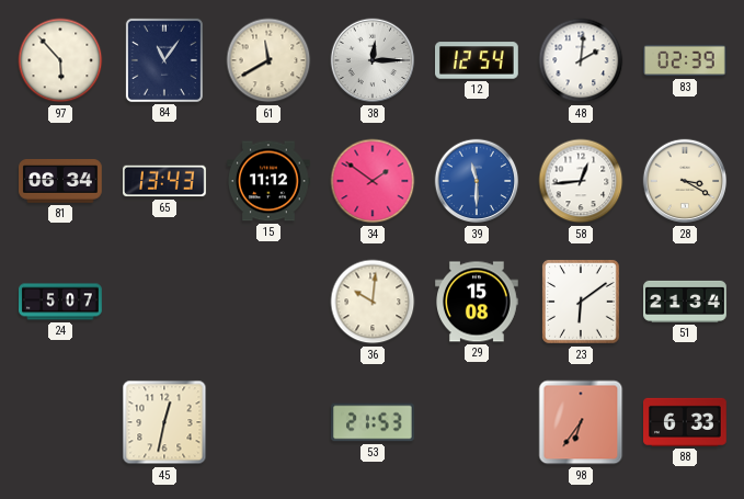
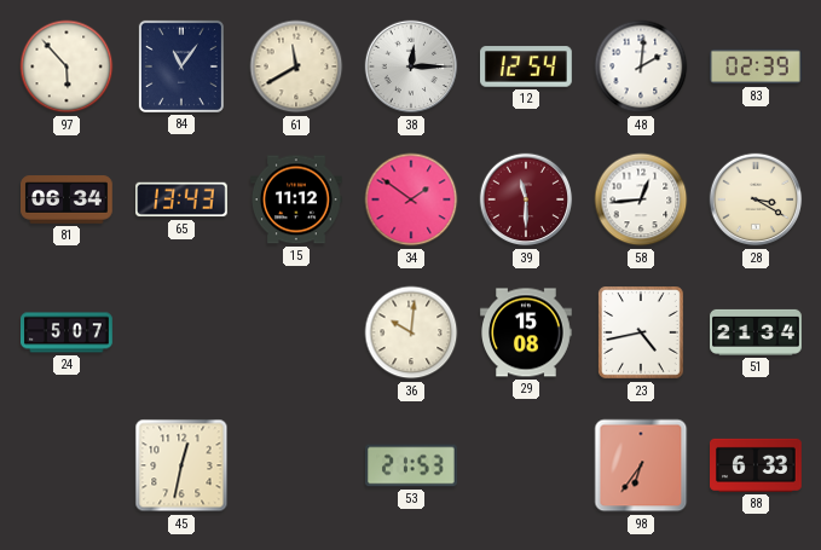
39 dial: blue -> burgundy
23: 6:09 -> 4:43
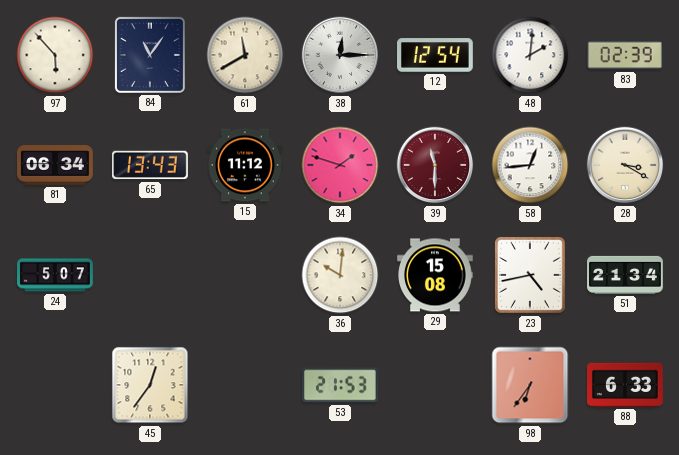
34: 1:51 -> 1:48
45: 12:32 -> 12:36
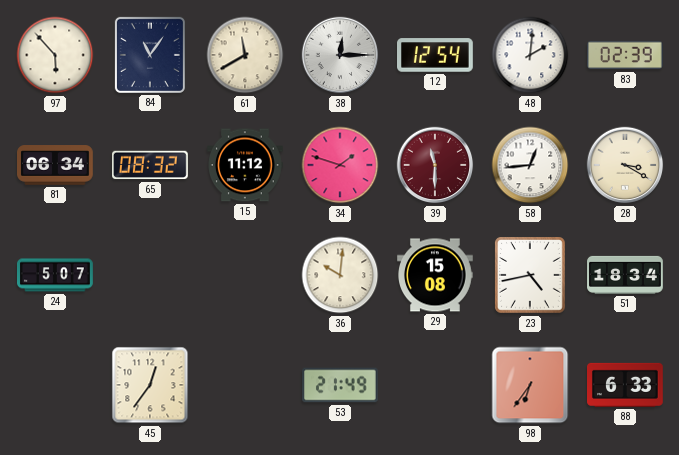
65: 13:43 -> 08:32
51: 21:34 -> 18:34
53: 21:53 -> 21:49
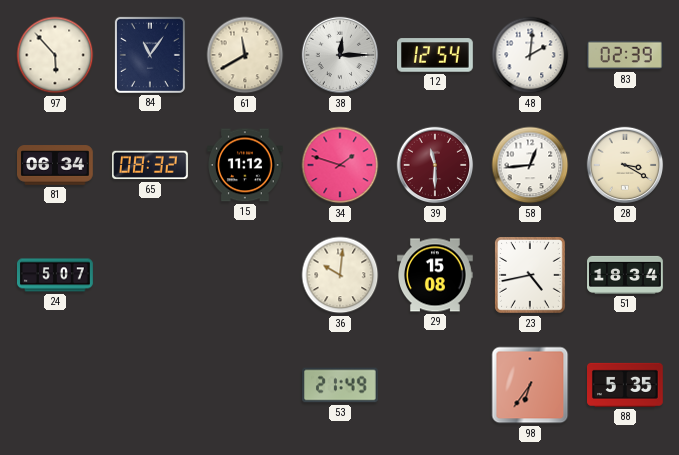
45: 12:36 -> none
88: 6:33 -> 5:35
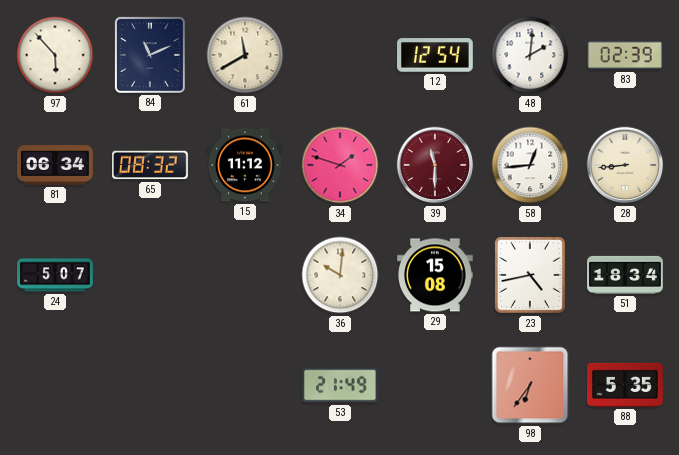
84: 11:06 -> 11:11
38: 12:15 -> none
28: 3:20 -> 8:44
